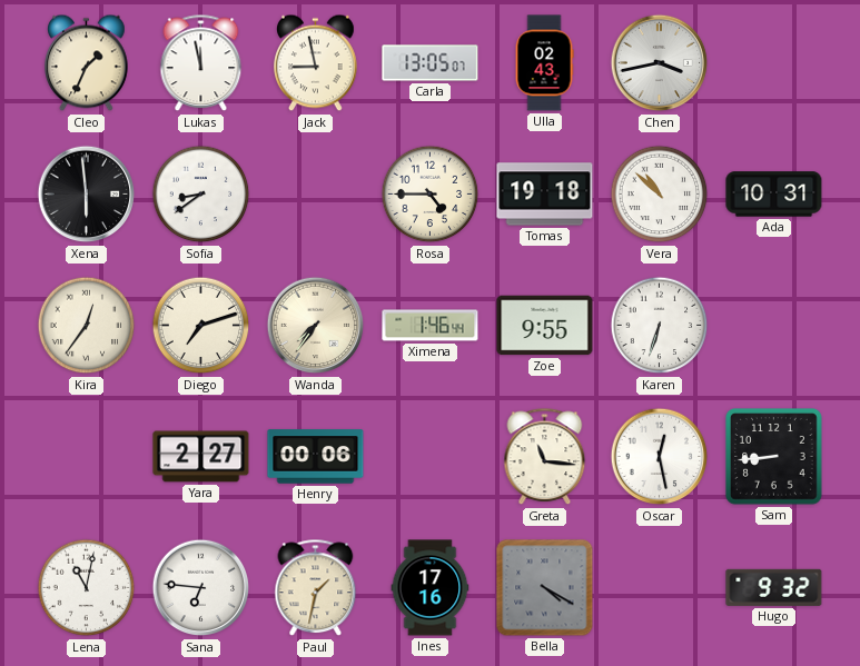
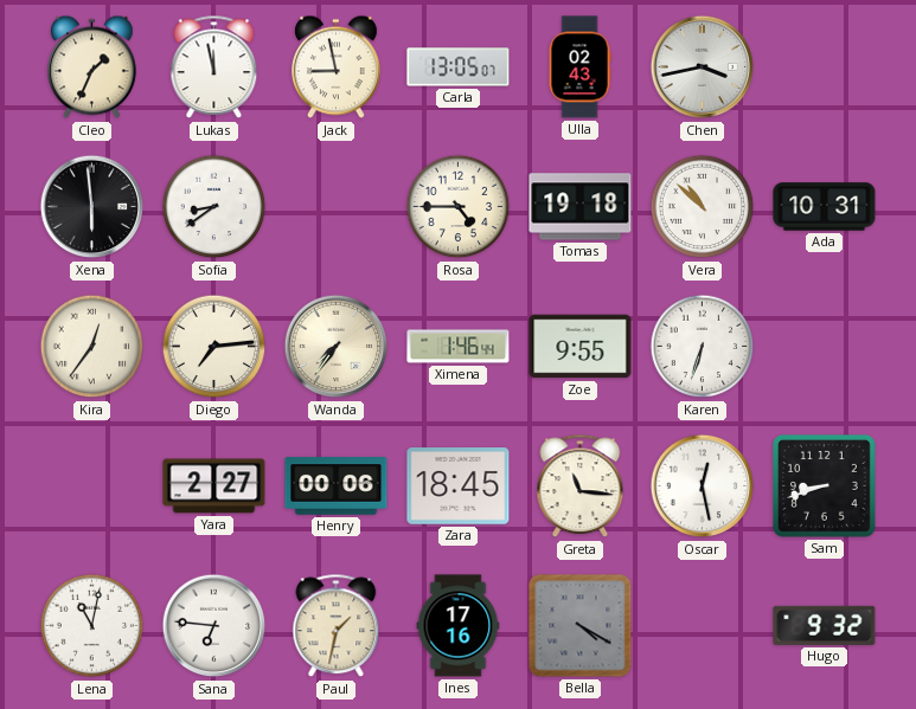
Diego: 7:12 -> 7:14
Zara: none -> 18:45
Sam: 8:44 -> 8:42
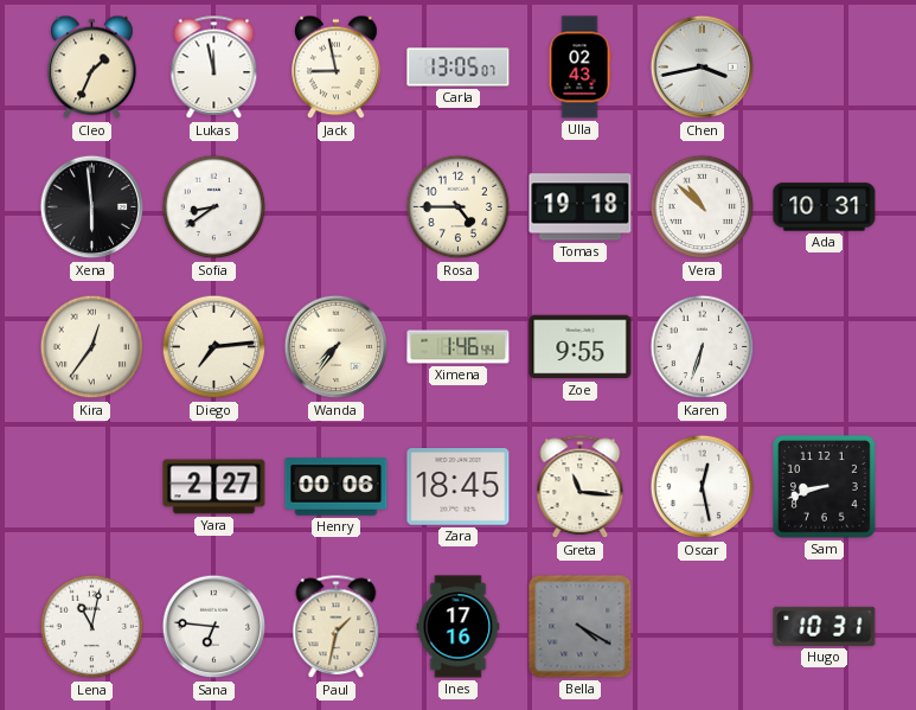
Hugo: 9:32 -> 10:31
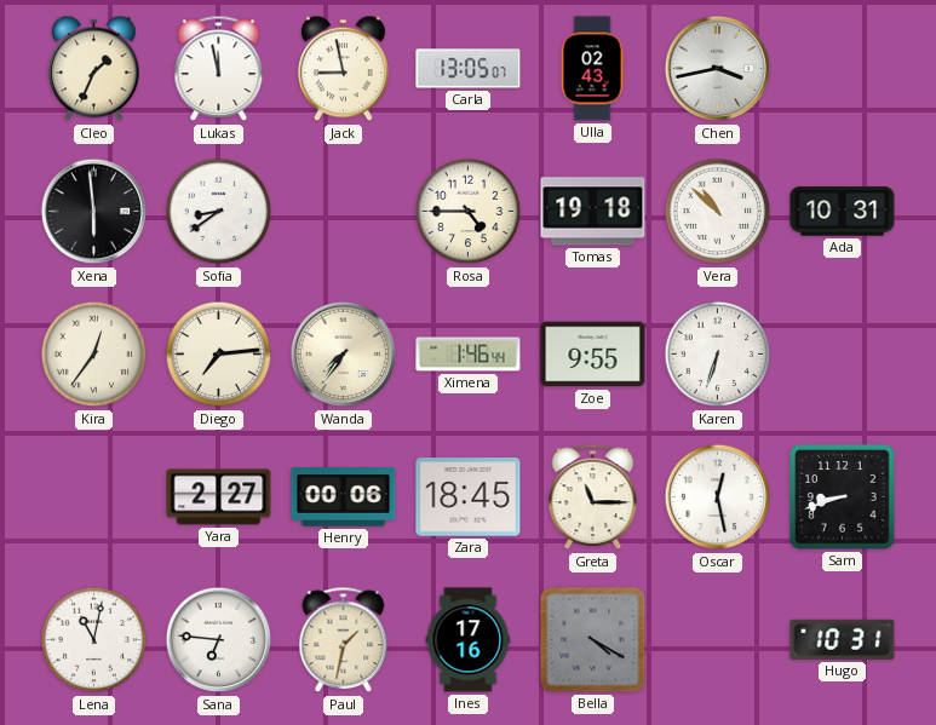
Greta: 11:16 -> 11:15
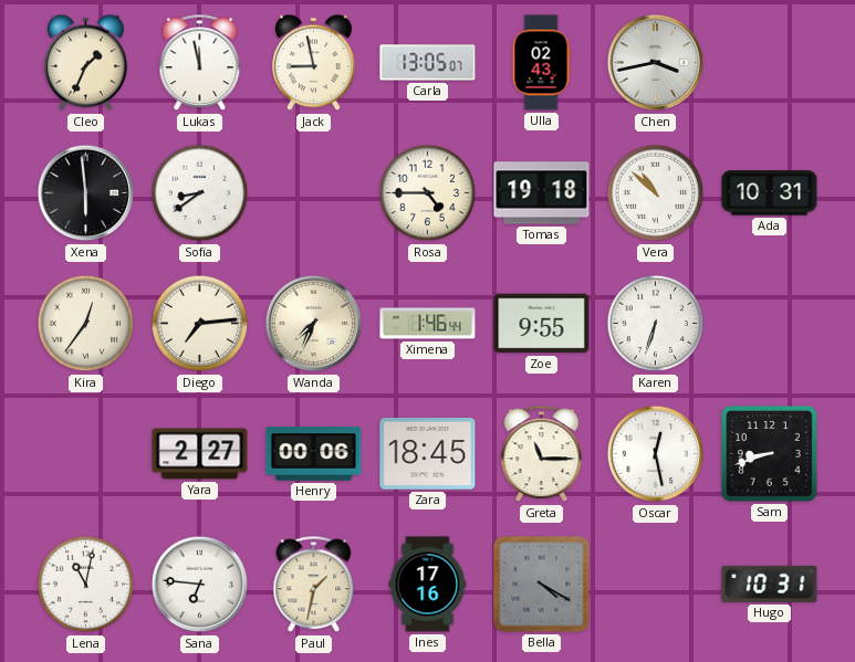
Wanda: 7:36 -> 7:34
